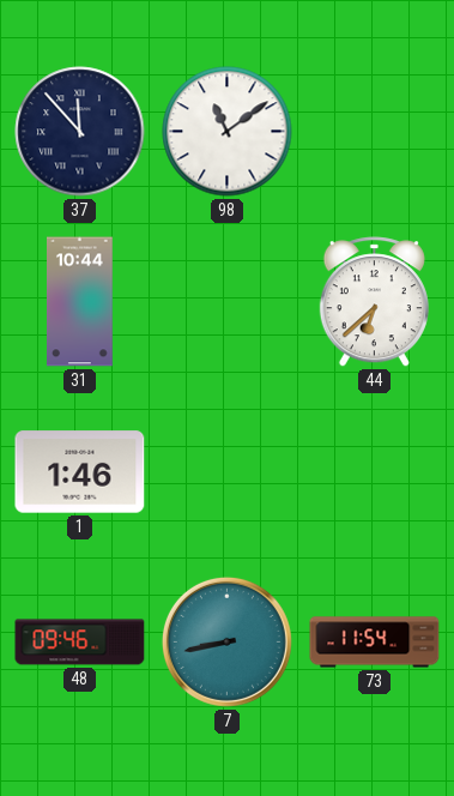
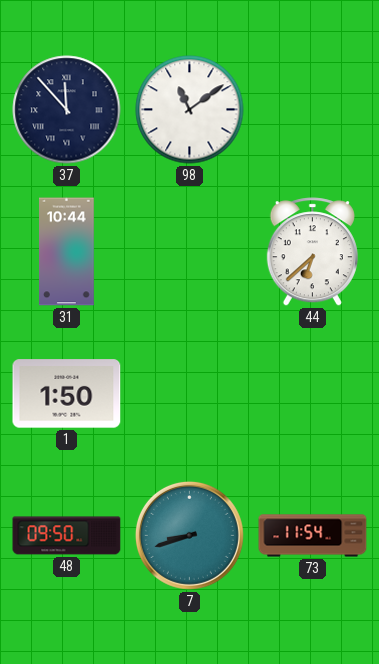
1: 1:46 -> 1:50
48: 09:46 -> 09:50
7: 8:43 -> 8:42
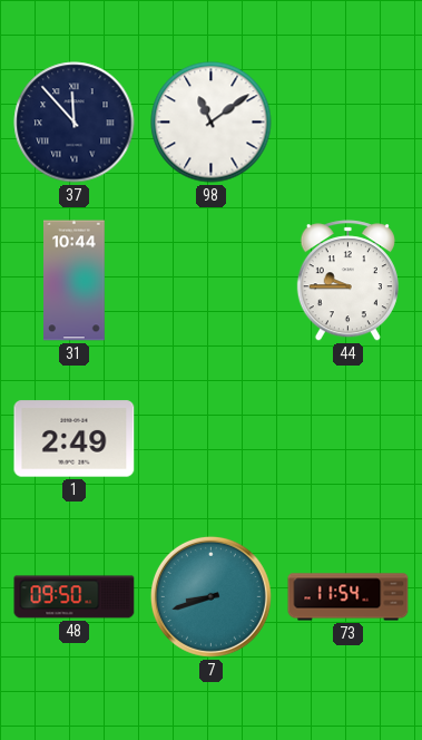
44: 6:38 -> 9:45
1: 1:50 -> 2:49
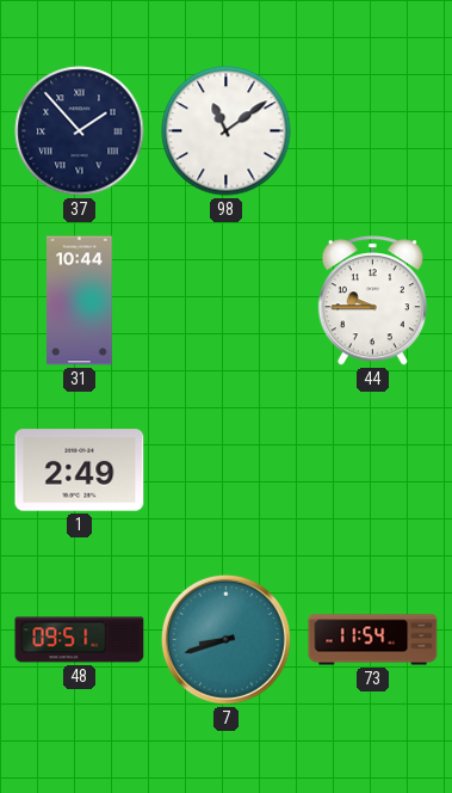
37: 11:53 -> 1:53
48: 09:50 -> 09:51
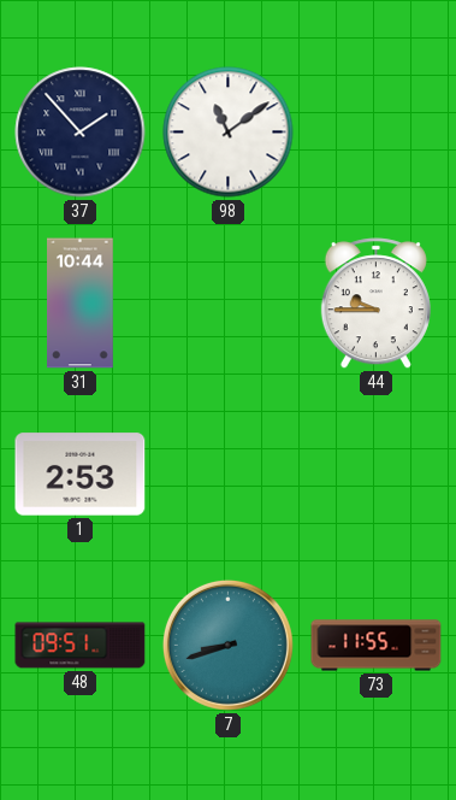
1: 2:49 -> 2:53
73: 11:54 -> 11:55
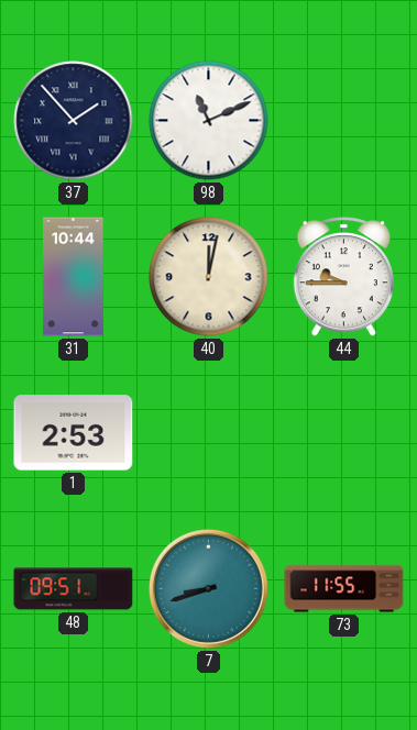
98: 11:09 -> 11:11
40: none -> 12:02
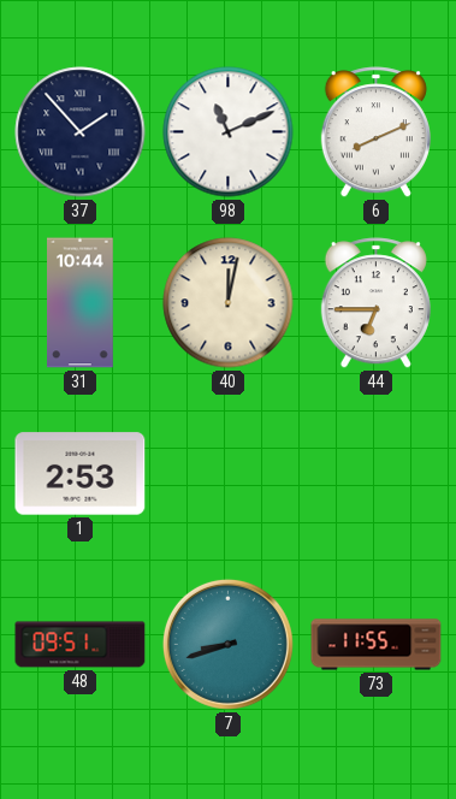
6: none -> 8:11
44: 9:45 -> 6:45
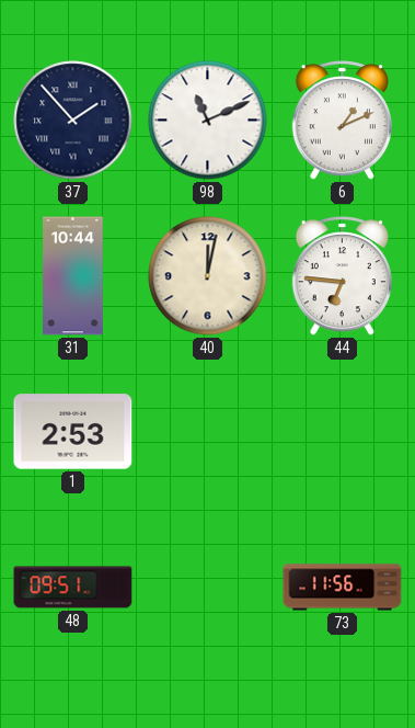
6: 8:11 -> 1:11
44: 6:45 -> 6:46
7: 8:42 -> none
73: 11:55 -> 11:56
